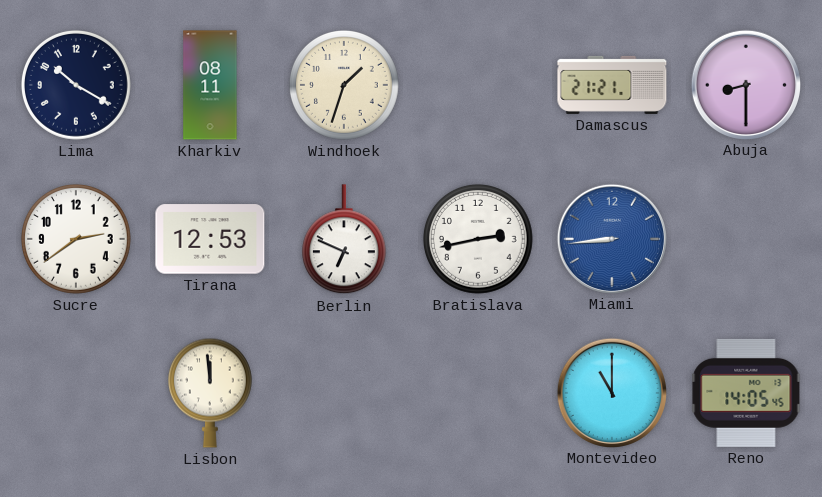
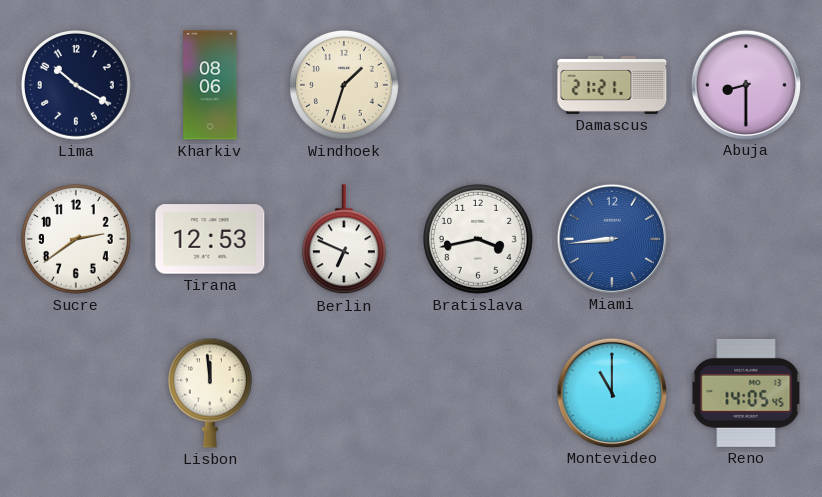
Kharkiv: 08:11 -> 08:06
Bratislava: 2:43 -> 3:43
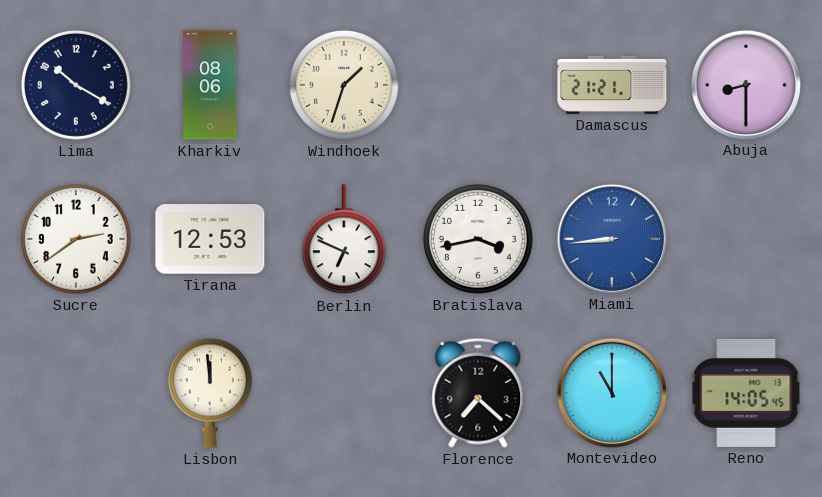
Florence: none -> 7:22
